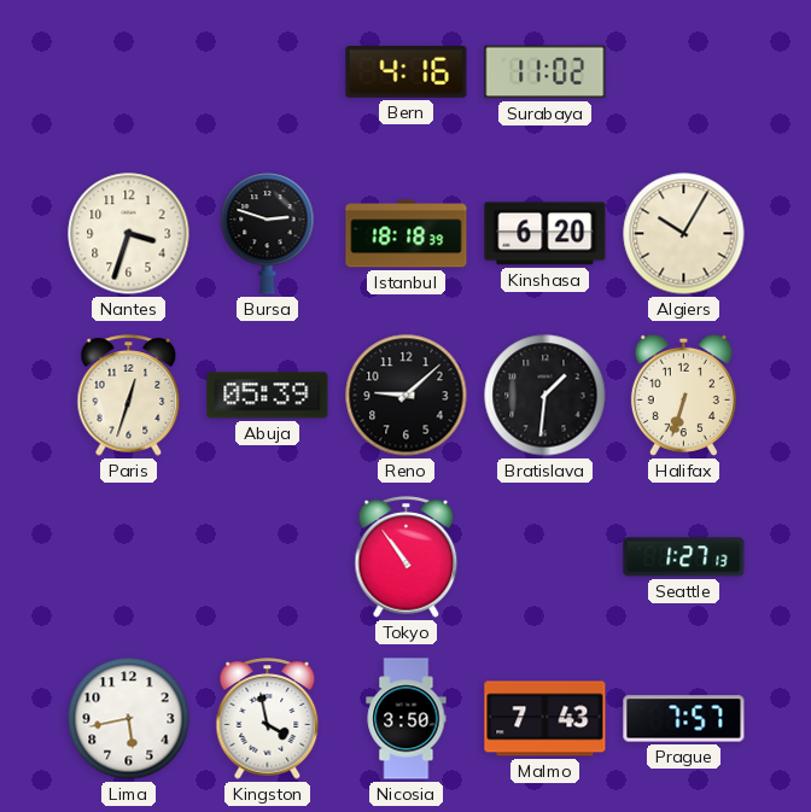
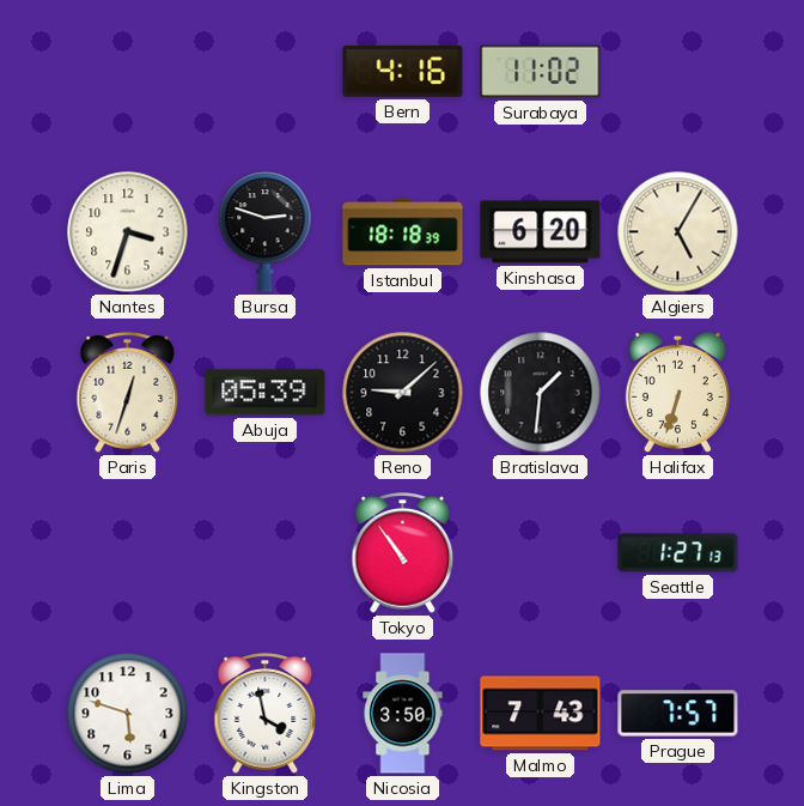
Algiers: 10:05 -> 5:05
Lima: 5:43 -> 5:48
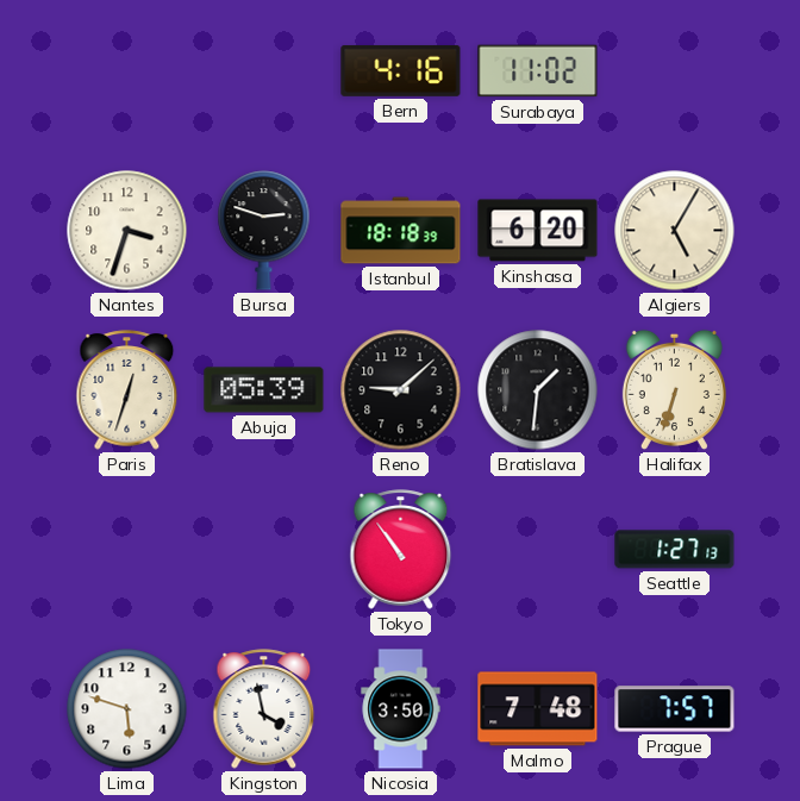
Malmo: 7:43 -> 7:48
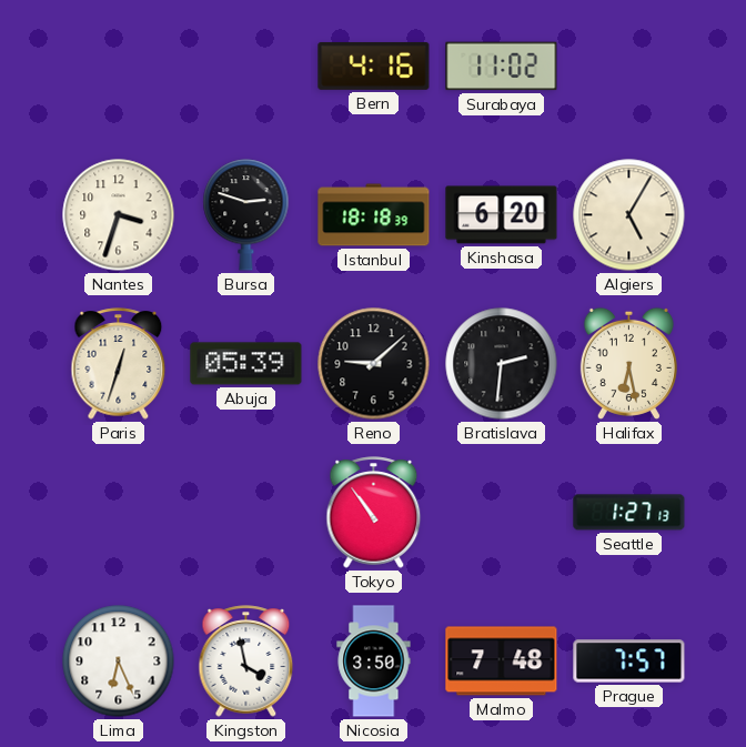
Bratislava: 1:31 -> 2:31
Halifax: 6:33 -> 6:28
Lima: 5:48 -> 6:26
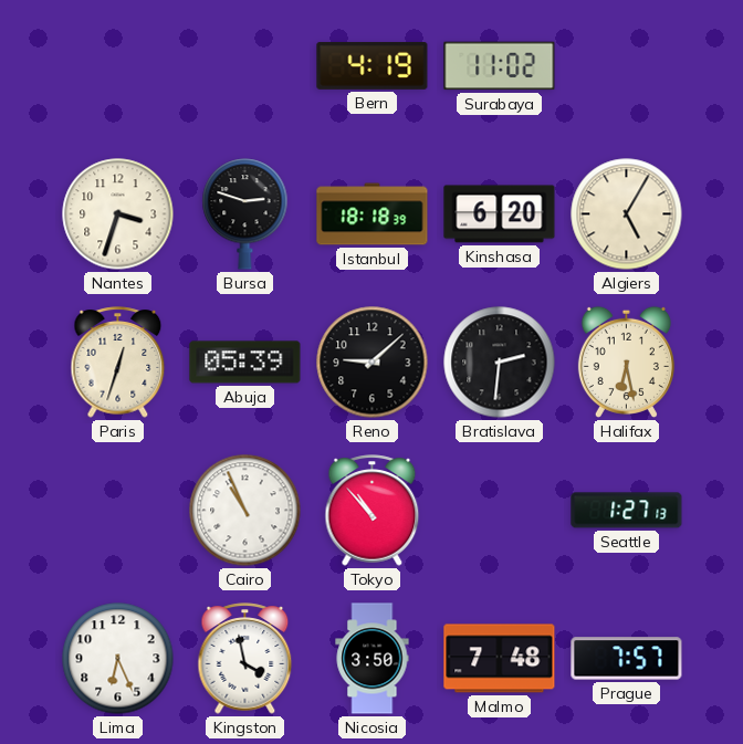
Bern: 4:16 -> 4:19
Cairo: none -> 10:56
Tokyo: 10:54 -> 10:53
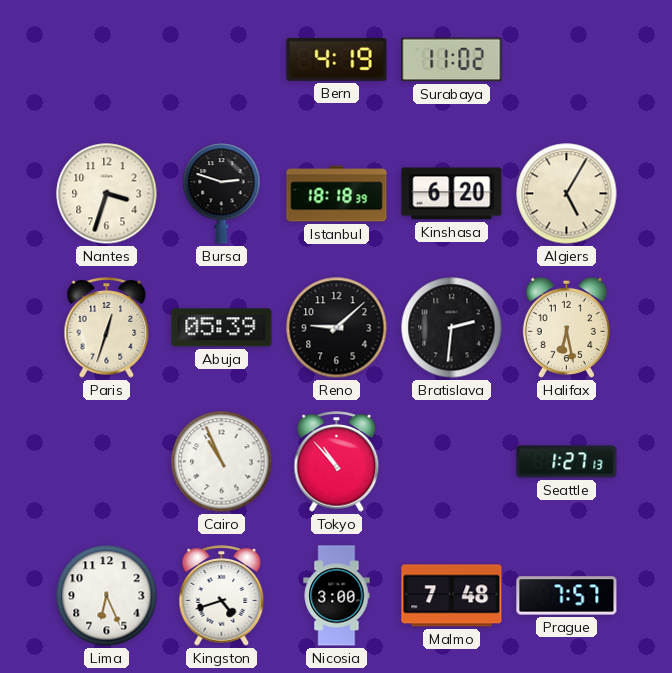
Kingston: 3:58 -> 4:42
Nicosia: 3:50 -> 3:00
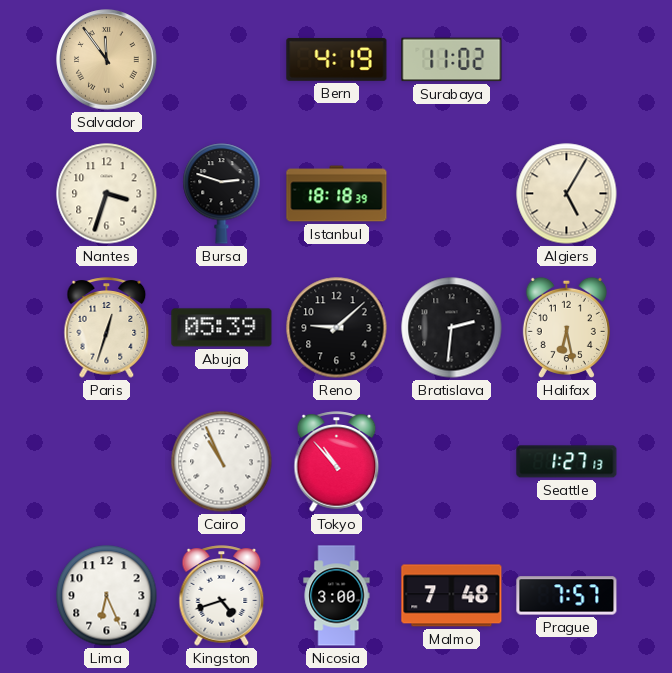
Salvador: none -> 11:54
Kinshasa: 6:20 -> none
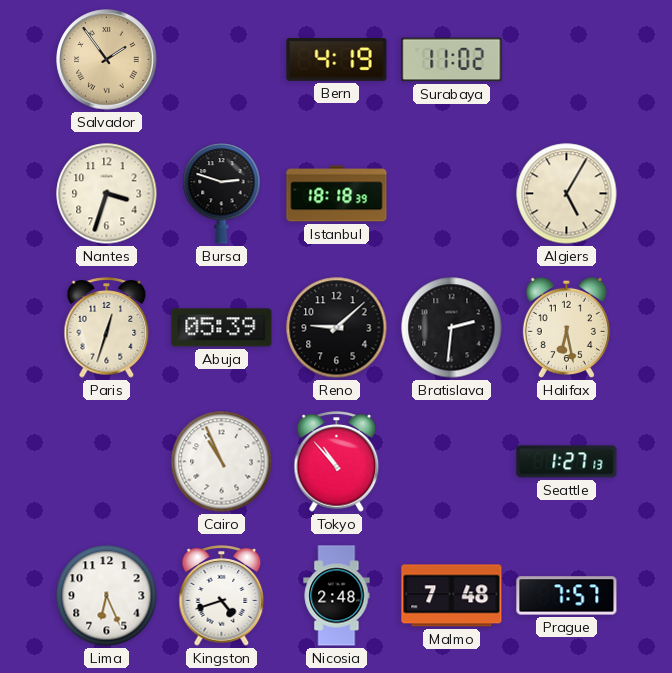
Salvador: 11:54 -> 1:54
Nicosia: 3:00 -> 2:48
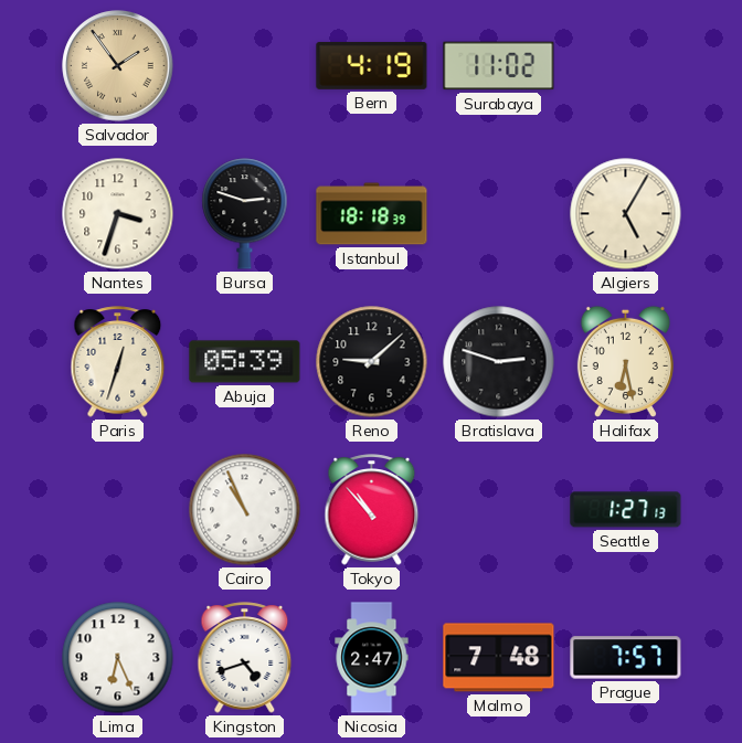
Bratislava: 2:31 -> 2:48
Nicosia: 2:48 -> 2:47
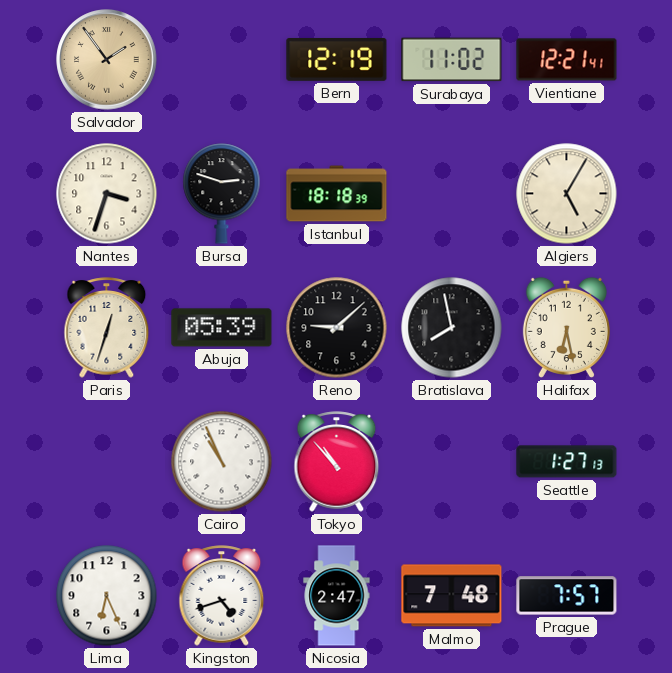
Bern: 4:19 -> 12:19
Vientiane: none -> 12:21
Bratislava: 2:48 -> 7:58
